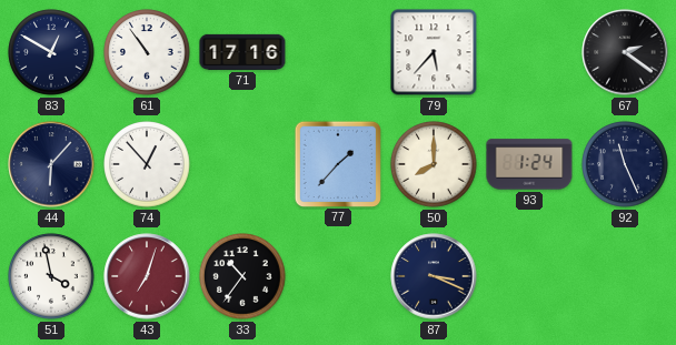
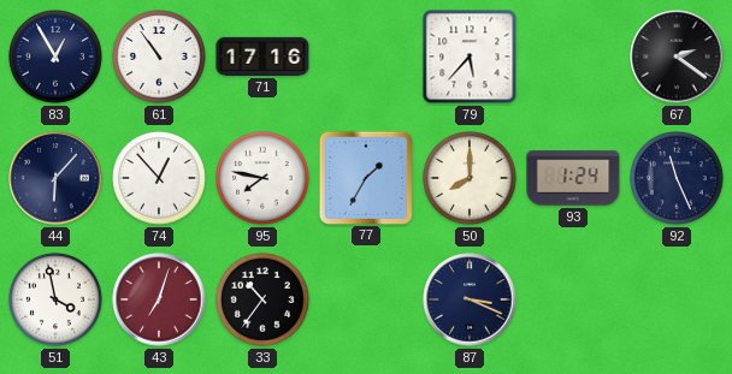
83: 12:50 -> 12:55
95: none -> 7:47
77: 1:37 -> 1:35
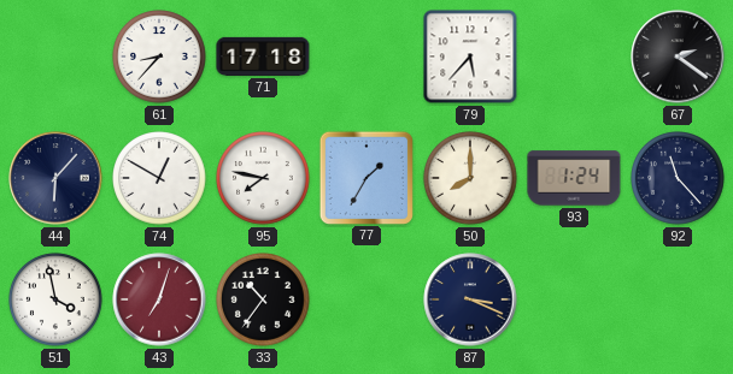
83: 12:55 -> none
61: 10:54 -> 8:37
71: 17:16 -> 17:18
74: 12:53 -> 12:50
92: 11:26 -> 11:23
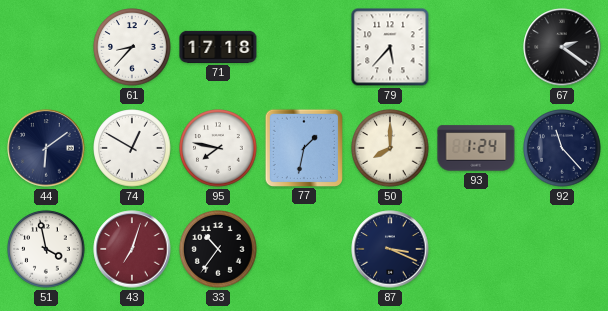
44: 6:07 -> 6:09
77: 1:35 -> 1:32
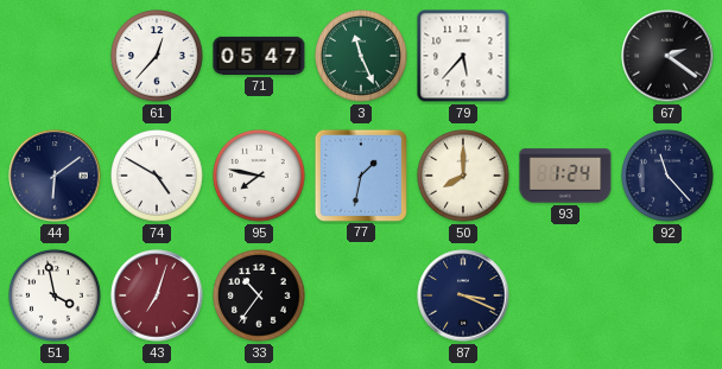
61: 8:37 -> 12:37
71: 17:18 -> 05:47
3: none -> 11:26
74: 12:50 -> 4:50
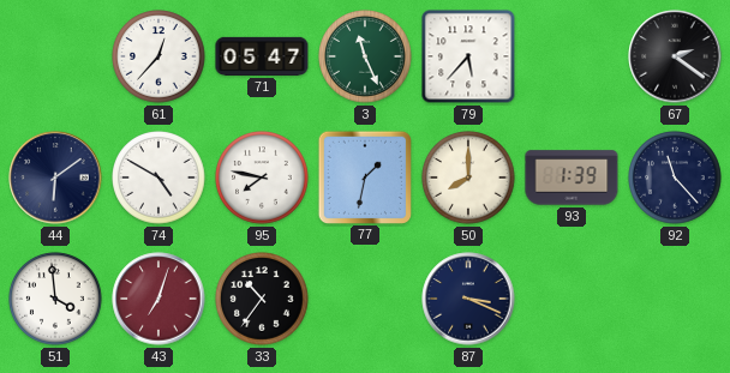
93: 1:24 -> 1:39
51: 3:58 -> 3:59
